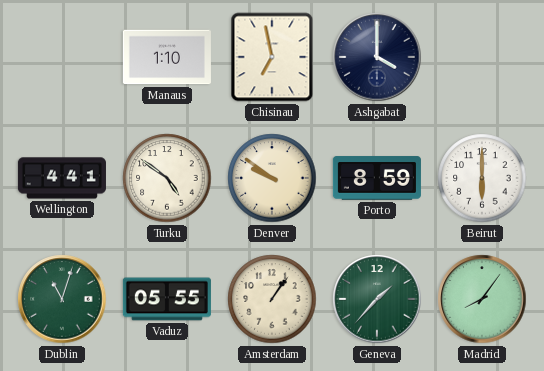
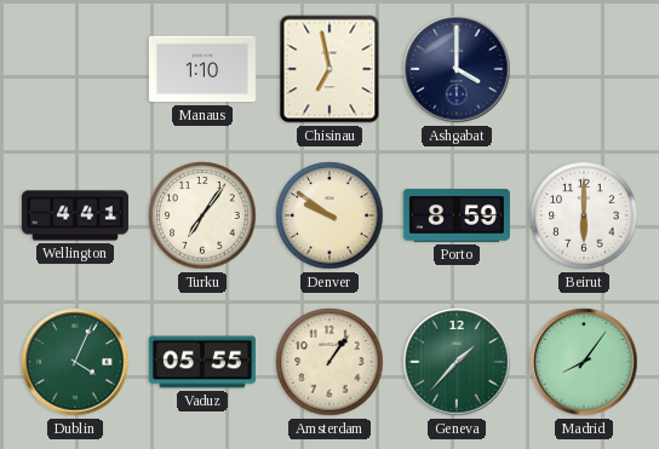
Turku: 4:51 -> 7:06
Dublin: 11:03 -> 4:04
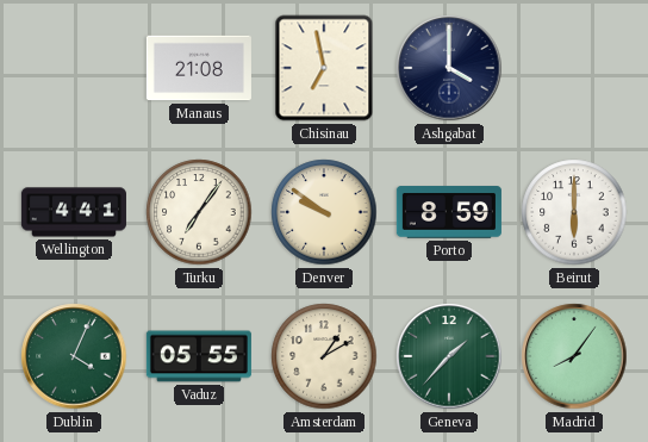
Manaus: 1:10 -> 21:08
Amsterdam: 1:06 -> 1:10
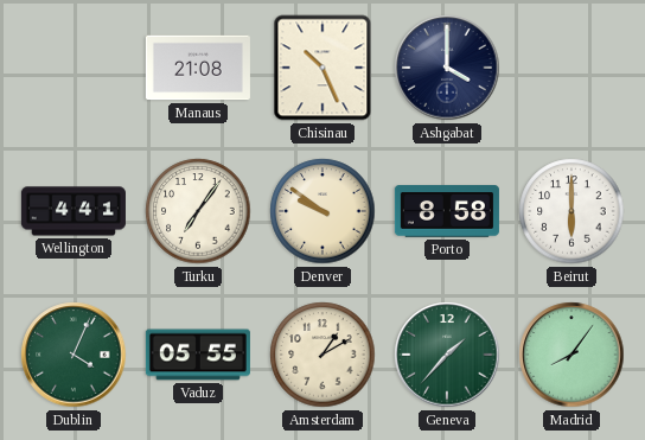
Chisinau: 6:58 -> 10:26
Porto: 8:59 -> 8:58
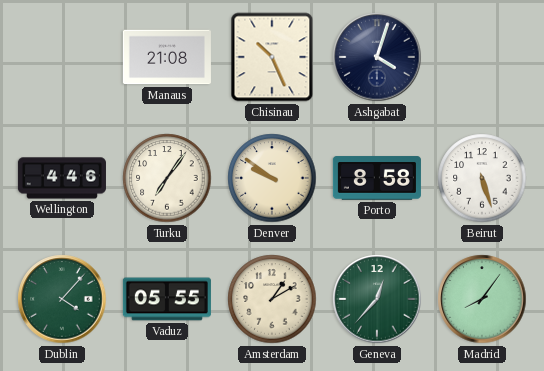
Ashgabat: 4:00 -> 4:03
Wellington: 4:41 -> 4:46
Beirut: 6:00 -> 5:27
Dublin: 4:04 -> 4:07
Geneva: 1:37 -> 12:37
